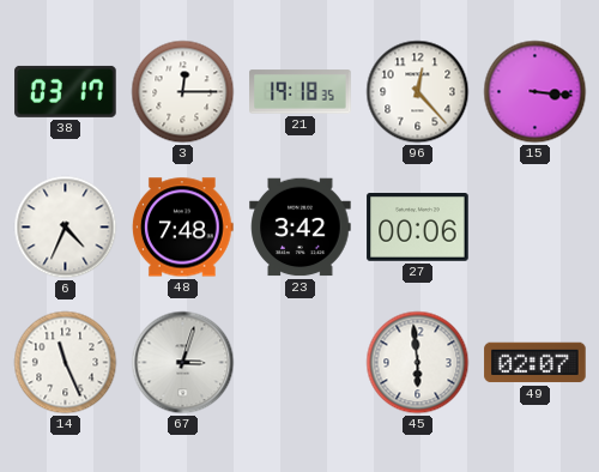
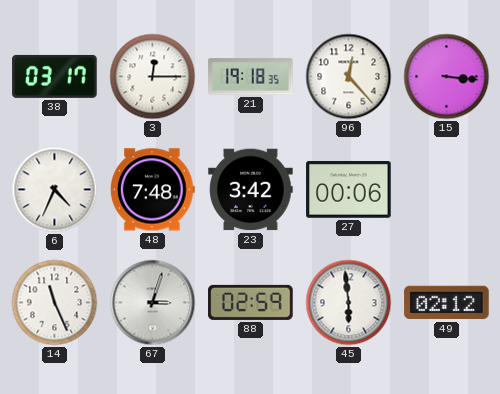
88: none -> 02:59
49: 02:07 -> 02:12
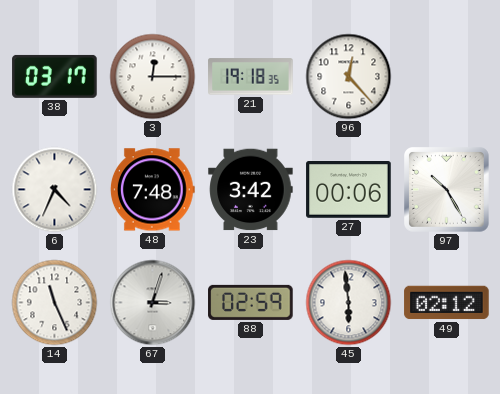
15: 3:16 -> none
97: none -> 10:25
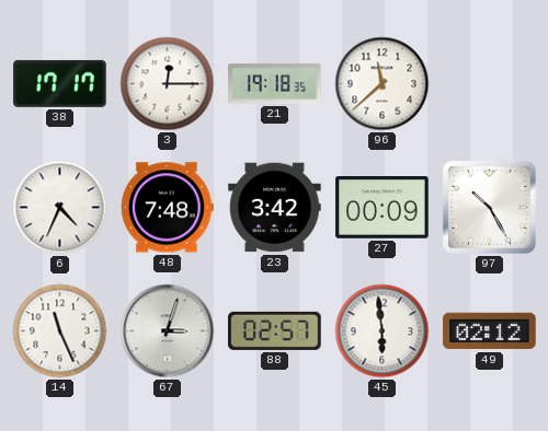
38: 03:17 -> 17:17
96: 12:23 -> 11:38
27: 00:06 -> 00:09
88: 02:59 -> 02:57
